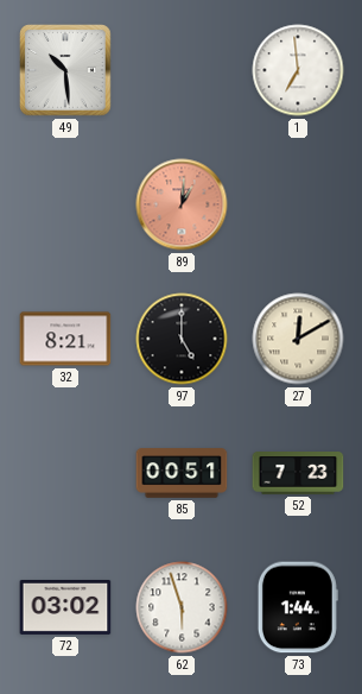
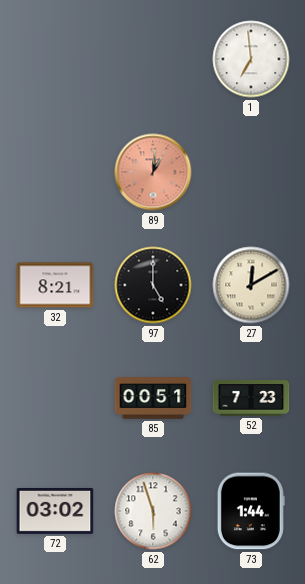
49: 10:29 -> none
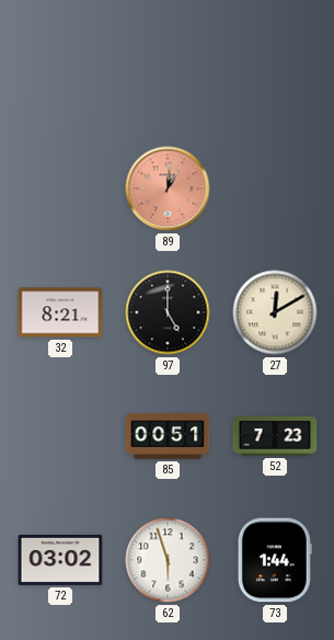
1: 6:59 -> none
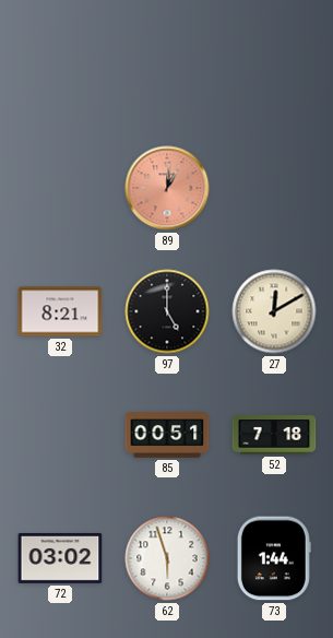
52: 7:23 -> 7:18
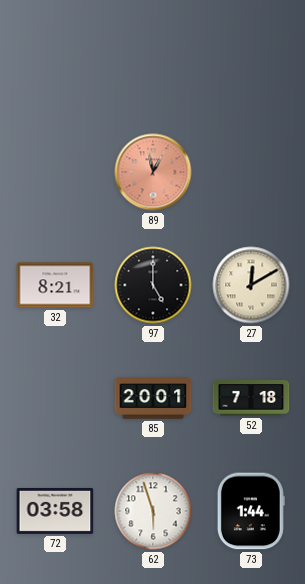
89: 1:01 -> 12:58
85: 00:51 -> 20:01
72: 03:02 -> 03:58
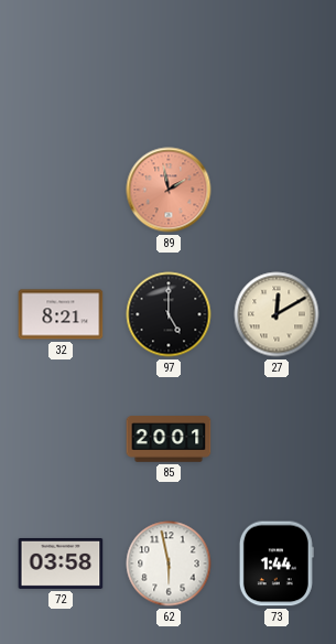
89: 12:58 -> 1:58
52: 7:18 -> none
62: 5:57 -> 5:58
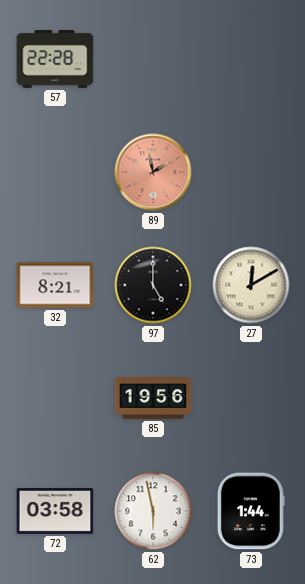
57: none -> 22:28
85: 20:01 -> 19:56
